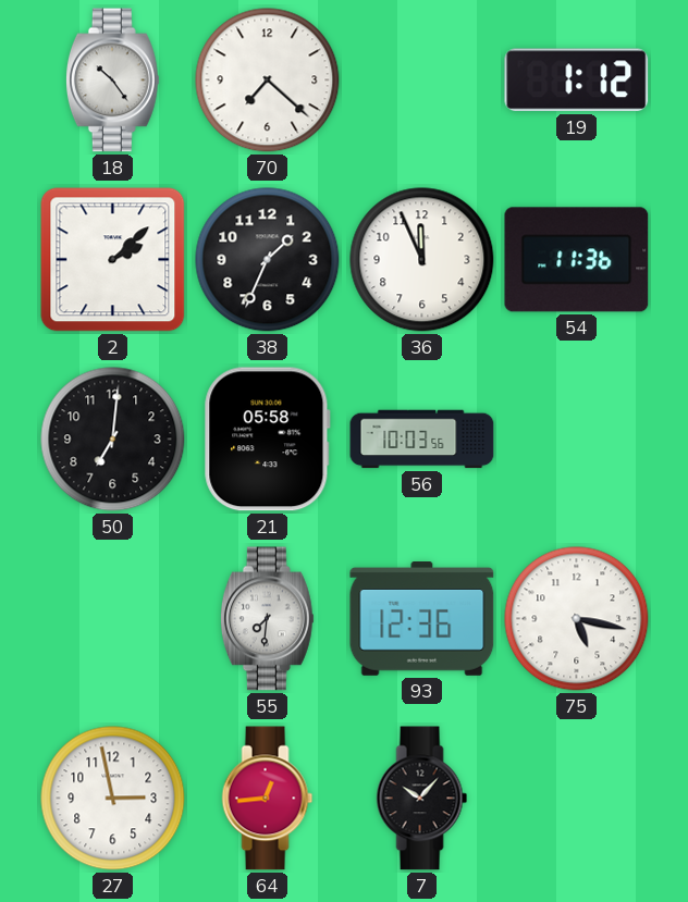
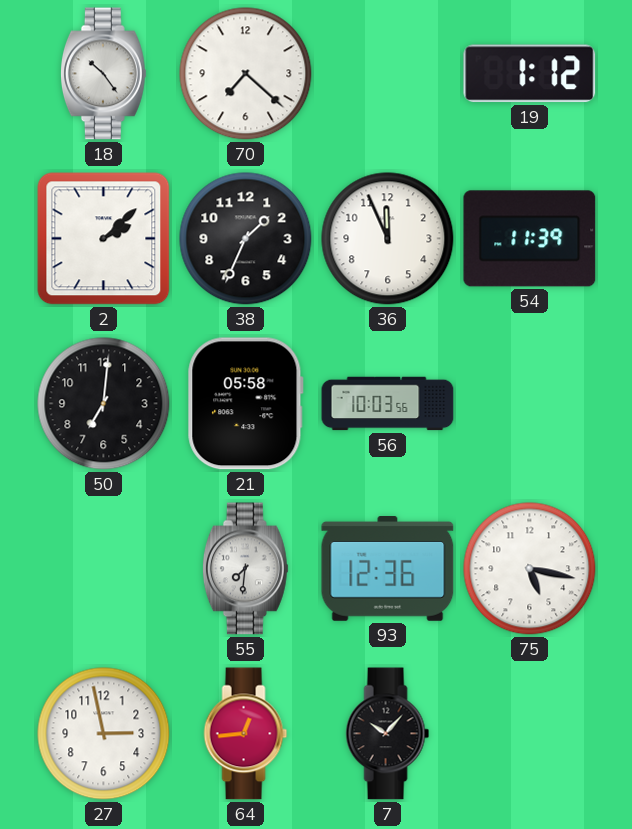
54: 11:36 -> 11:39
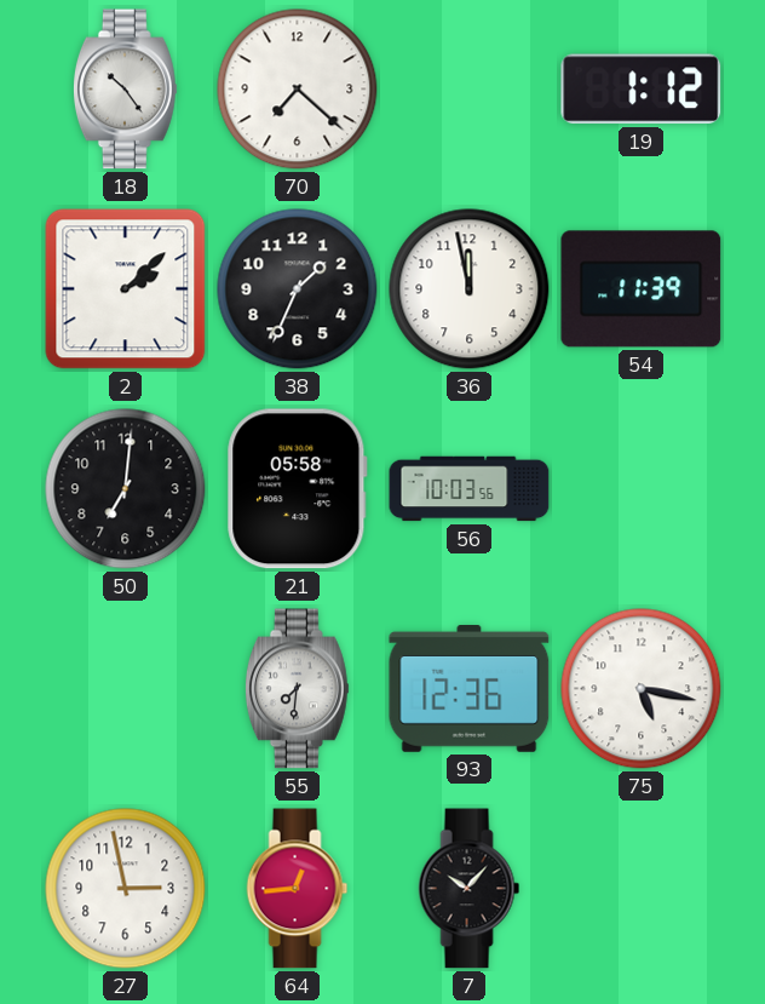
36: 11:56 -> 11:58
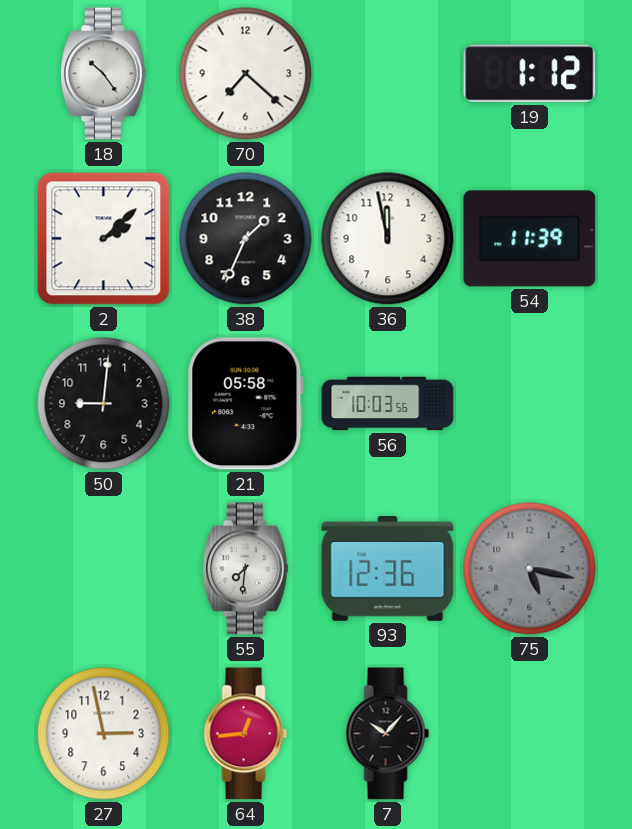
50: 7:01 -> 9:01
75 dial: white -> grey
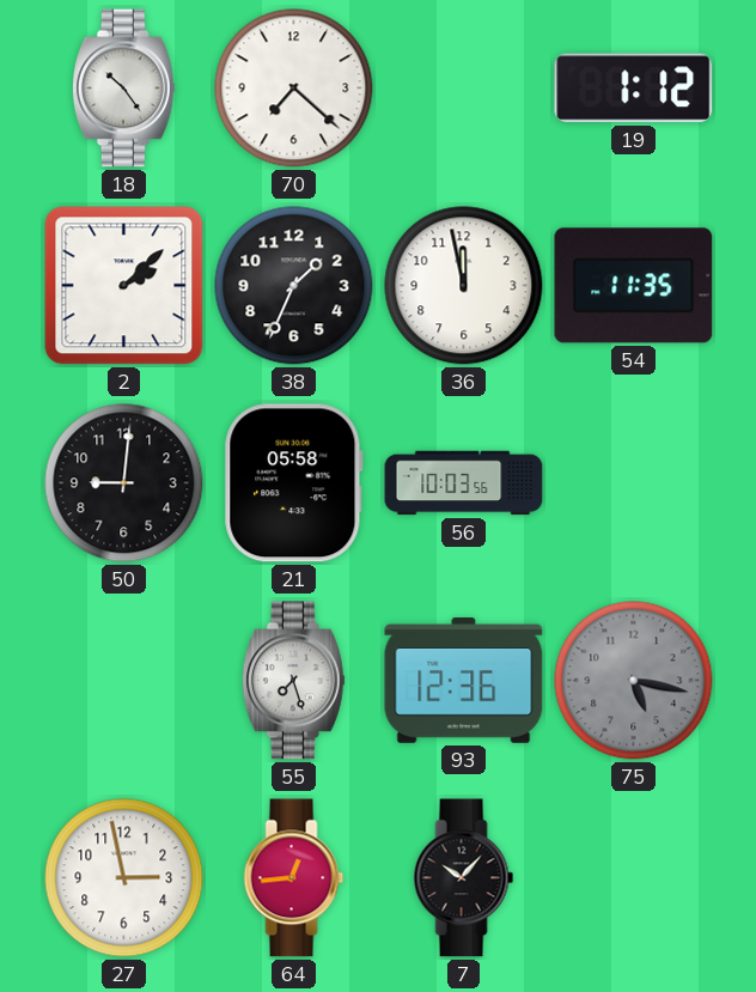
54: 11:39 -> 11:35
55: 7:31 -> 7:27
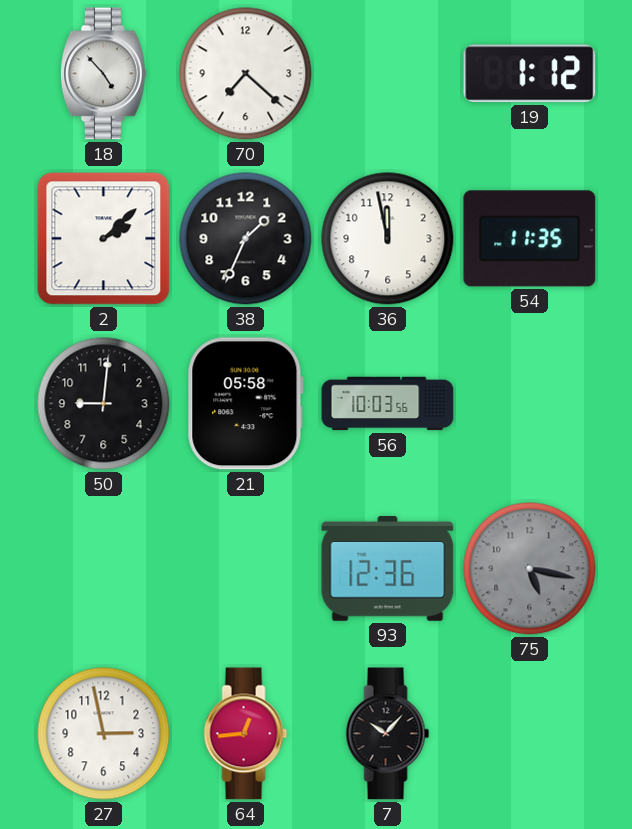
18: 10:24 -> 4:53
55: 7:27 -> none
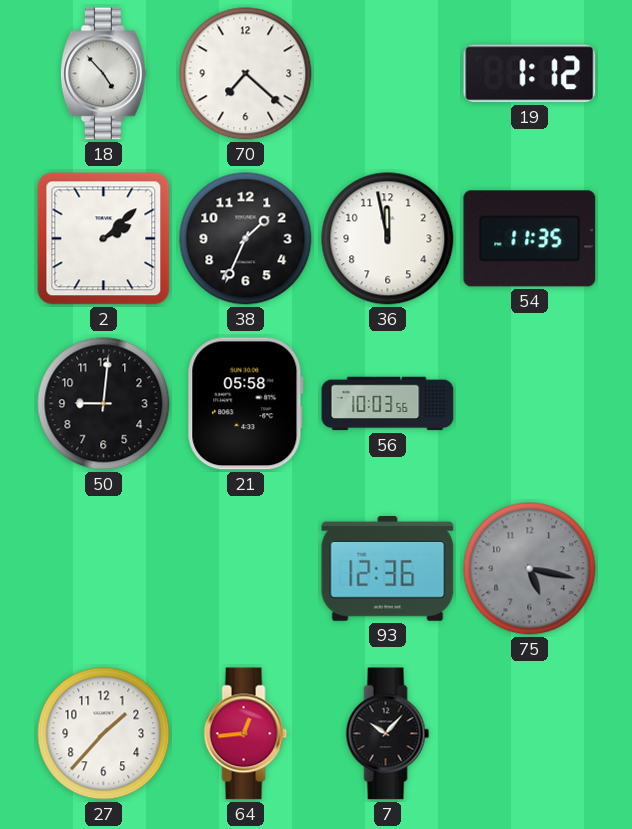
27: 2:58 -> 1:37
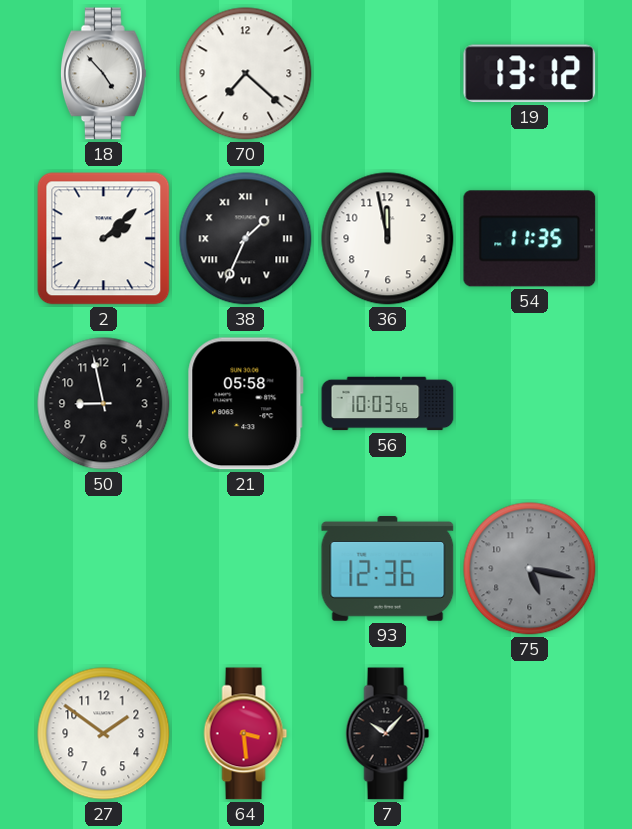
19: 1:12 -> 13:12
38 numerals: Arabic -> Roman
50: 9:01 -> 8:58
27: 1:37 -> 1:51
64: 12:44 -> 3:29
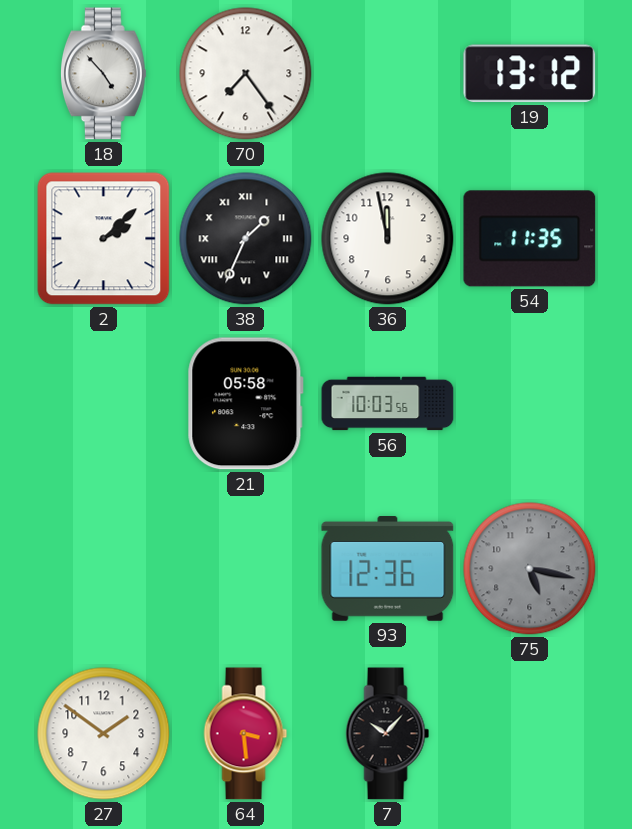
70: 7:22 -> 7:24
50: 8:58 -> none
